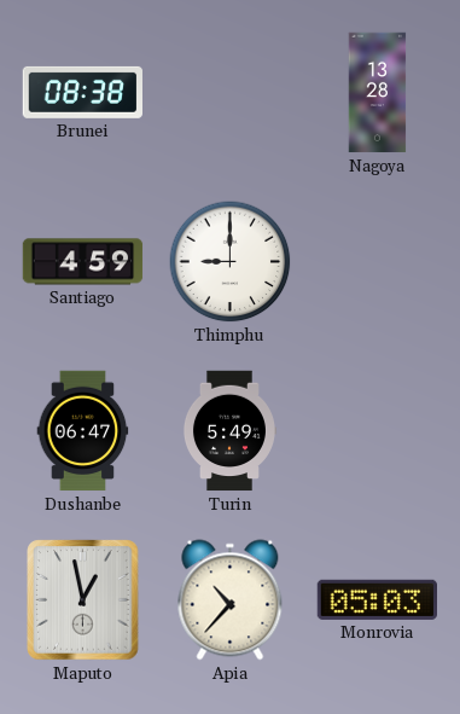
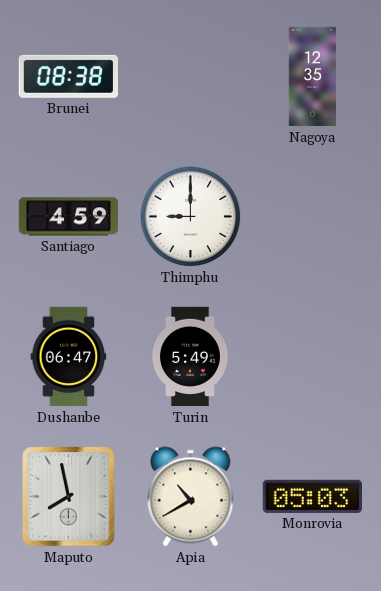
Nagoya: 13:28 -> 12:35
Maputo: 12:58 -> 7:58
Apia: 10:37 -> 10:40
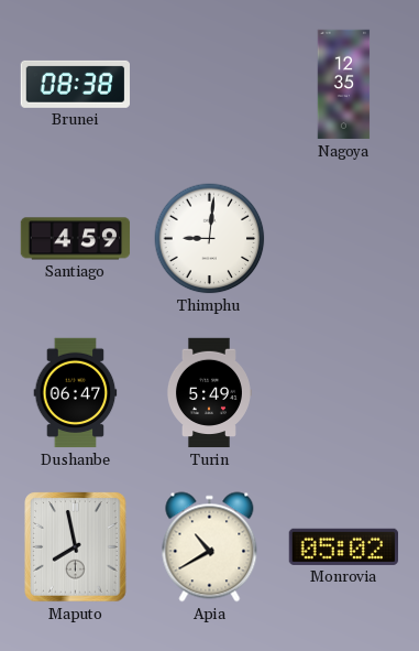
Thimphu: 9:00 -> 9:01
Monrovia: 05:03 -> 05:02
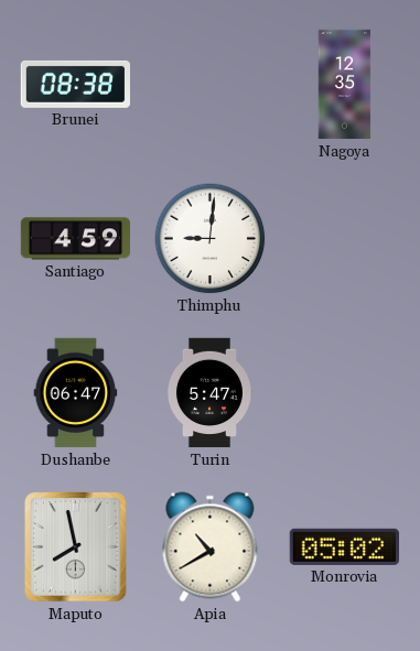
Turin: 5:49 -> 5:47
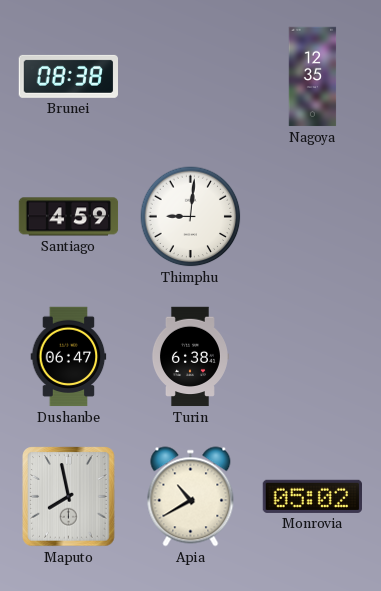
Turin: 5:47 -> 6:38
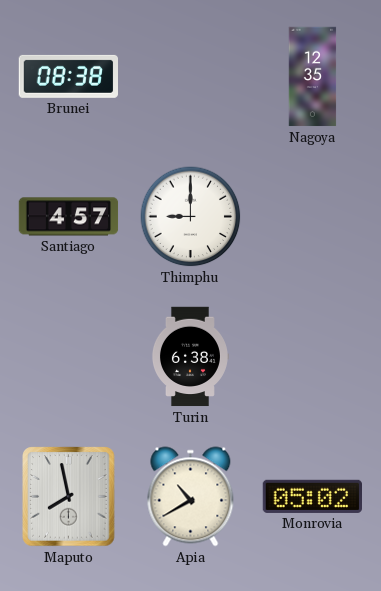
Santiago: 4:59 -> 4:57
Thimphu: 9:01 -> 9:00
Dushanbe: 06:47 -> none
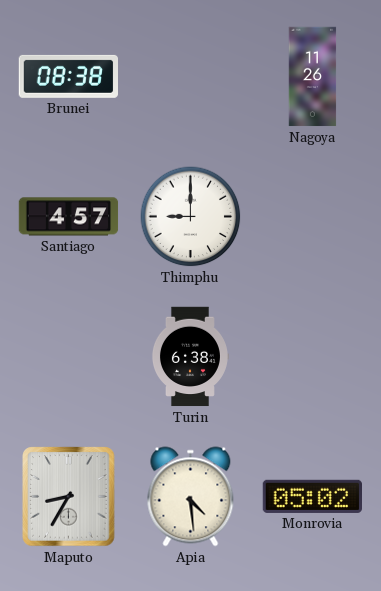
Nagoya: 12:35 -> 11:26
Maputo: 7:58 -> 8:35
Apia: 10:40 -> 4:29
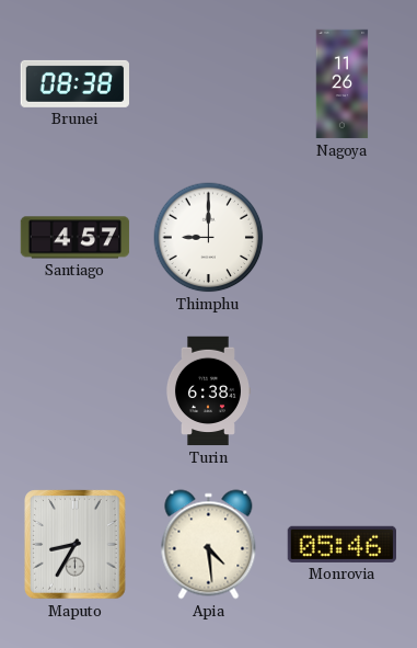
Monrovia: 05:02 -> 05:46
